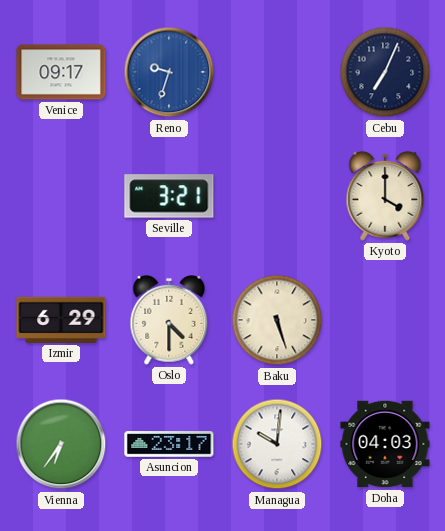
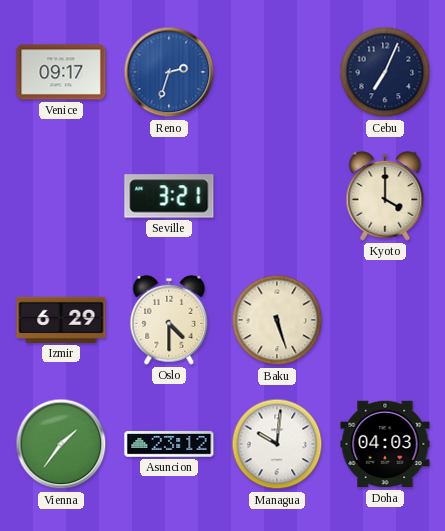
Reno: 9:33 -> 2:33
Vienna: 6:36 -> 1:36
Asuncion: 23:17 -> 23:12
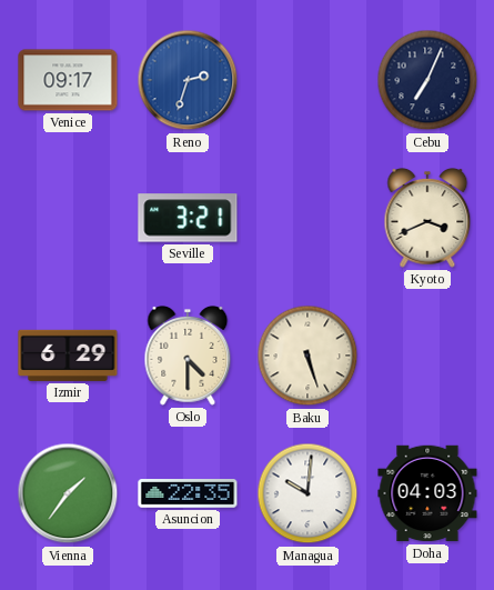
Kyoto: 4:00 -> 3:41
Asuncion: 23:12 -> 22:35
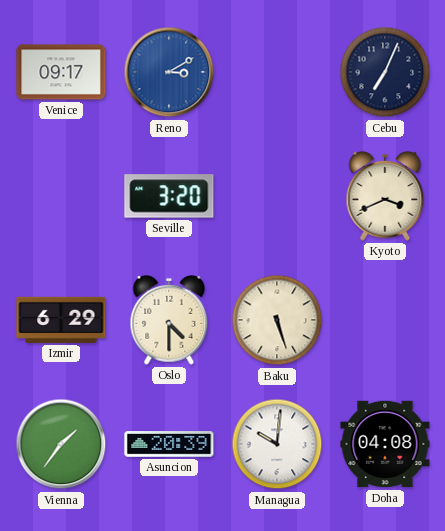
Reno: 2:33 -> 3:10
Seville: 3:21 -> 3:20
Asuncion: 22:35 -> 20:39
Doha: 04:03 -> 04:08
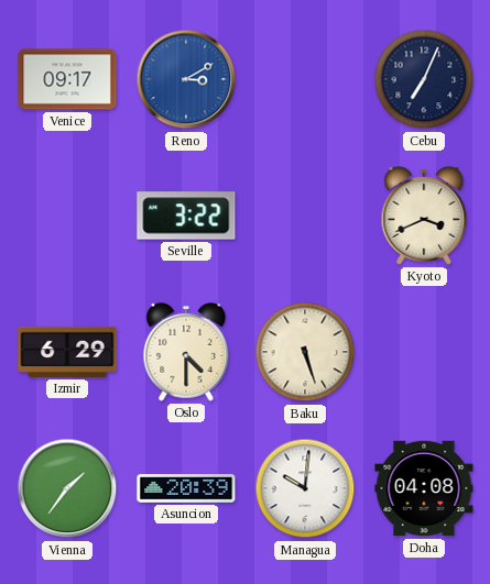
Seville: 3:20 -> 3:22
